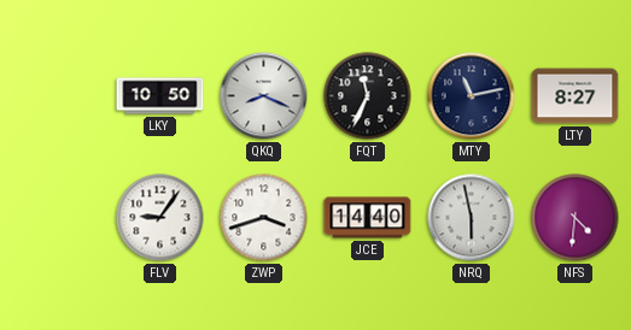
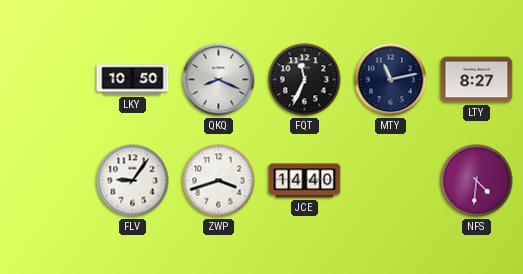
NRQ: 5:58 -> none
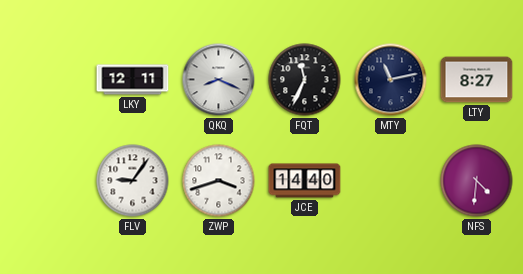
LKY: 10:50 -> 12:11
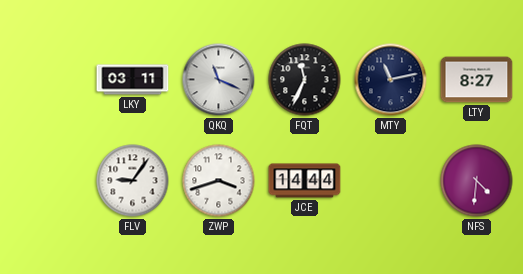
LKY: 12:11 -> 03:11
QKQ: 8:19 -> 11:19
JCE: 14:40 -> 14:44
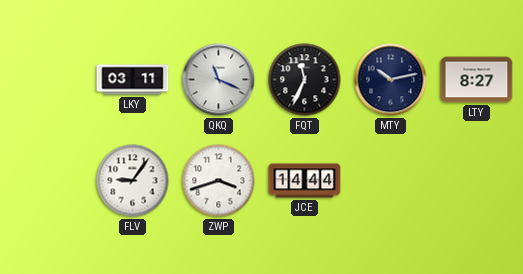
MTY: 11:13 -> 10:13
NFS: 4:31 -> none
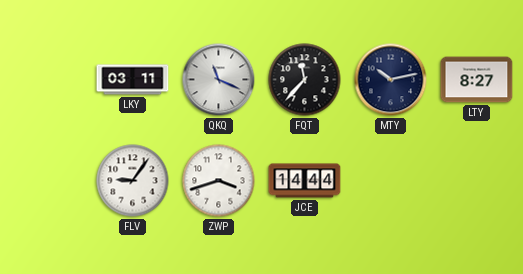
FQT: 11:34 -> 11:37
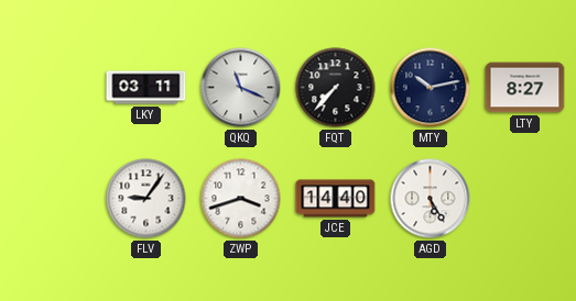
FQT: 11:37 -> 7:37
JCE: 14:44 -> 14:40
AGD: none -> 5:25
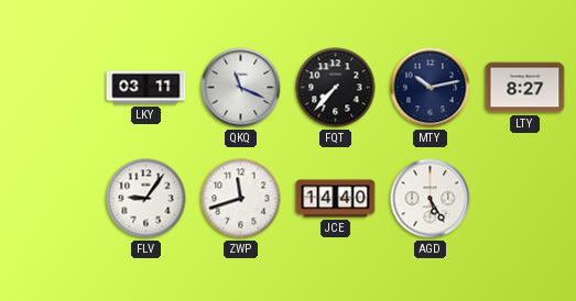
ZWP: 3:42 -> 11:42
